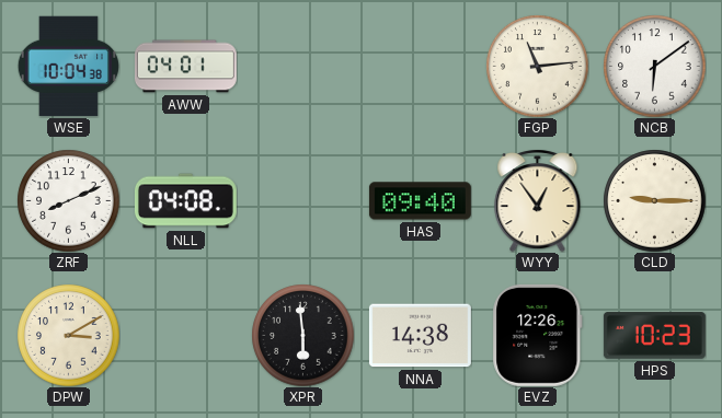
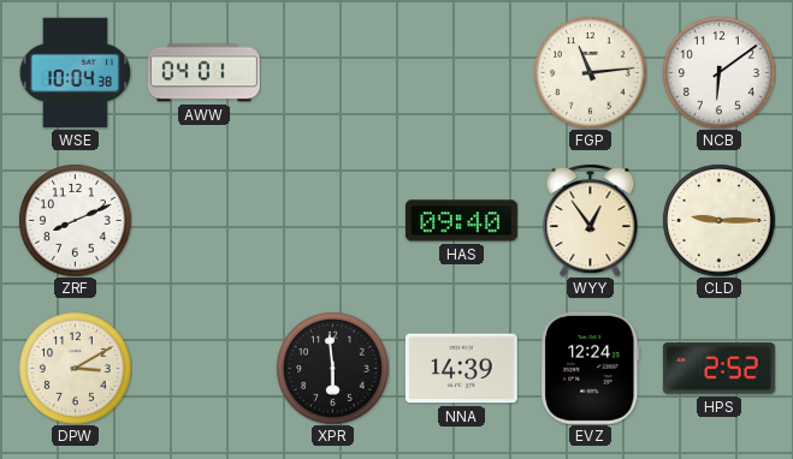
NLL: 04:08 -> none
NNA: 14:38 -> 14:39
EVZ: 12:26 -> 12:24
HPS: 10:23 -> 2:52
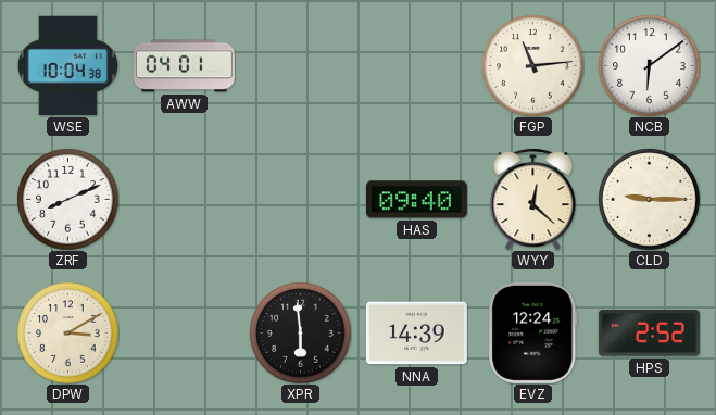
WYY: 12:54 -> 12:22
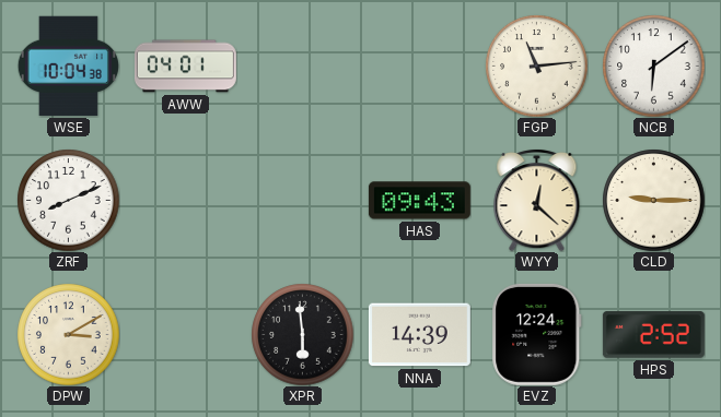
HAS: 09:40 -> 09:43
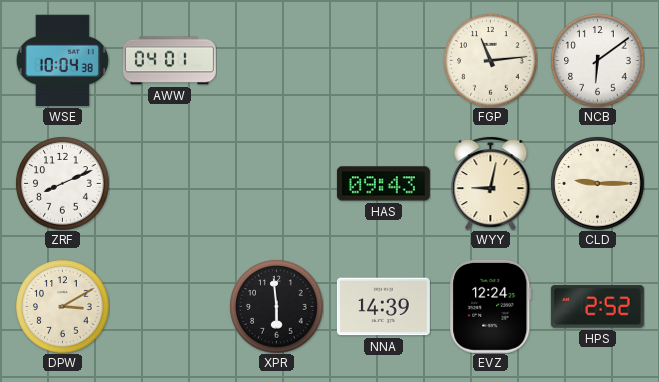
WYY: 12:22 -> 9:02
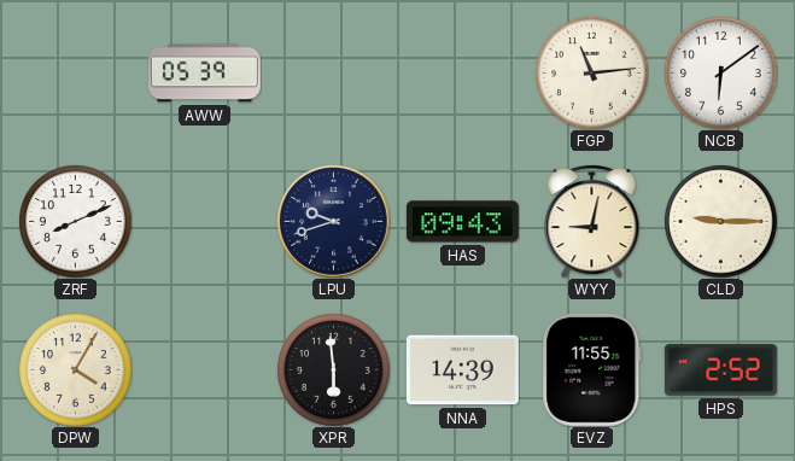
WSE: 10:04 -> none
AWW: 04:01 -> 05:39
LPU: none -> 9:42
DPW: 3:10 -> 4:05
EVZ: 12:24 -> 11:55
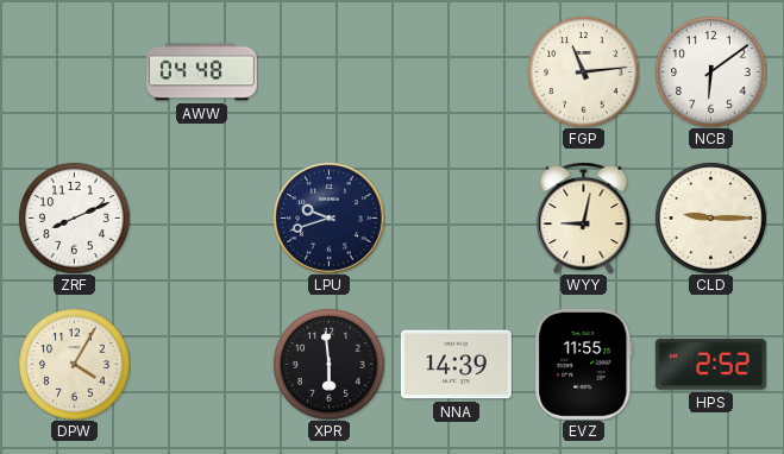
AWW: 05:39 -> 04:48
HAS: 09:43 -> none
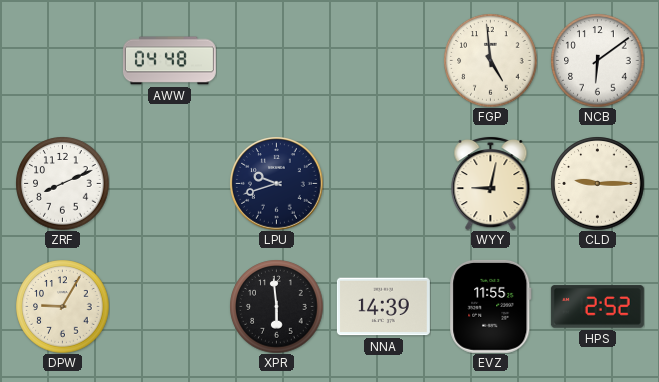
FGP: 11:14 -> 4:59
DPW: 4:05 -> 9:05
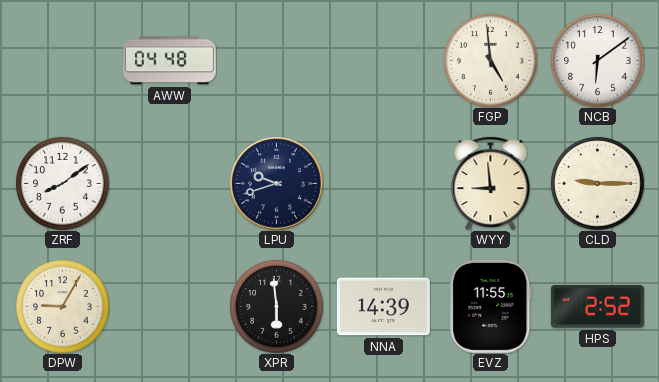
ZRF: 8:11 -> 8:09
WYY: 9:02 -> 8:59
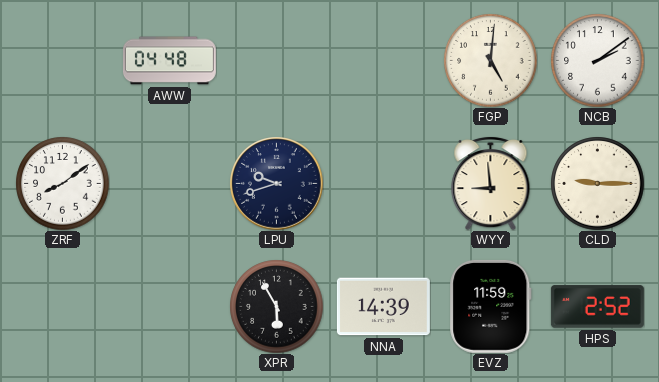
FGP: 4:59 -> 5:01
NCB: 6:09 -> 2:09
DPW: 9:05 -> none
XPR: 5:59 -> 5:55
EVZ: 11:55 -> 11:59
